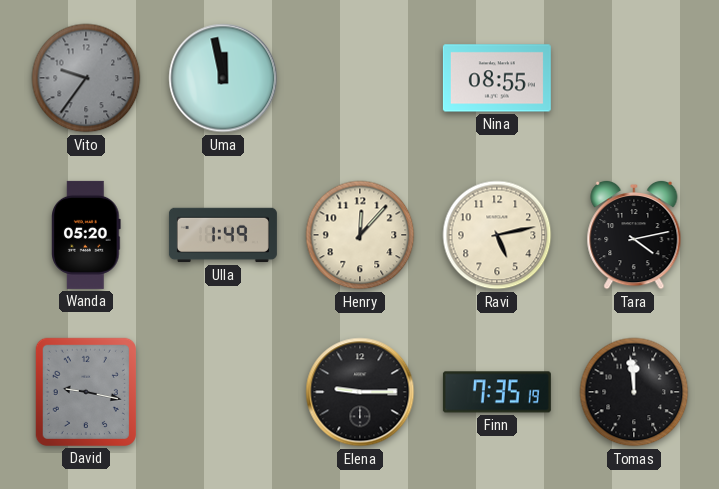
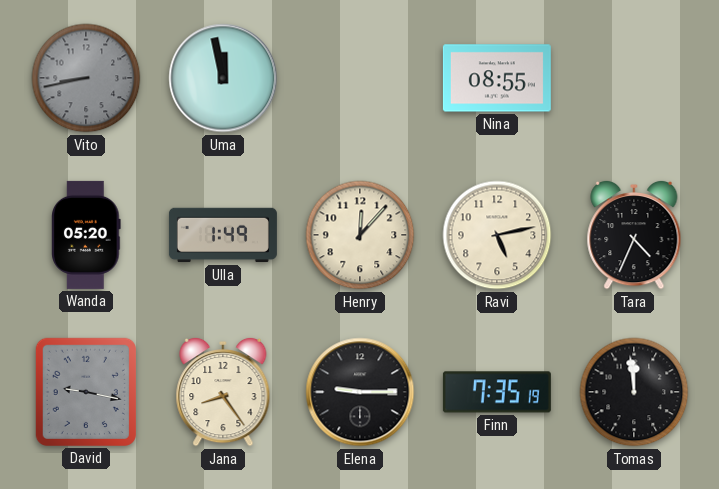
Vito: 9:36 -> 8:43
Tara: 4:13 -> 4:34
Jana: none -> 8:24
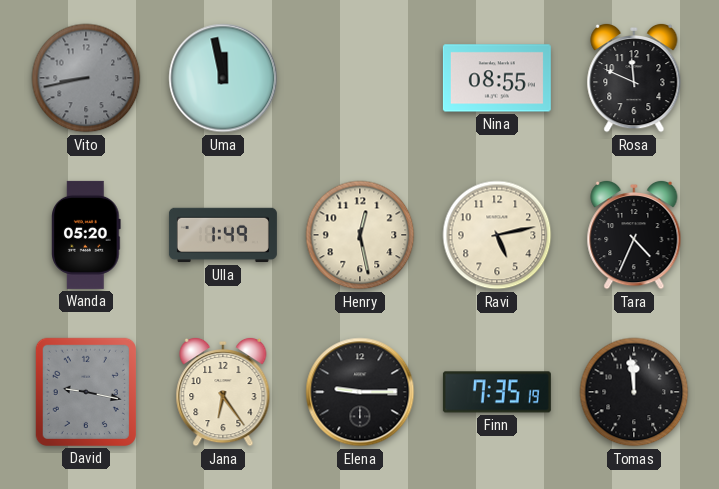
Rosa: none -> 11:49
Henry: 12:07 -> 12:28
Jana: 8:24 -> 6:24
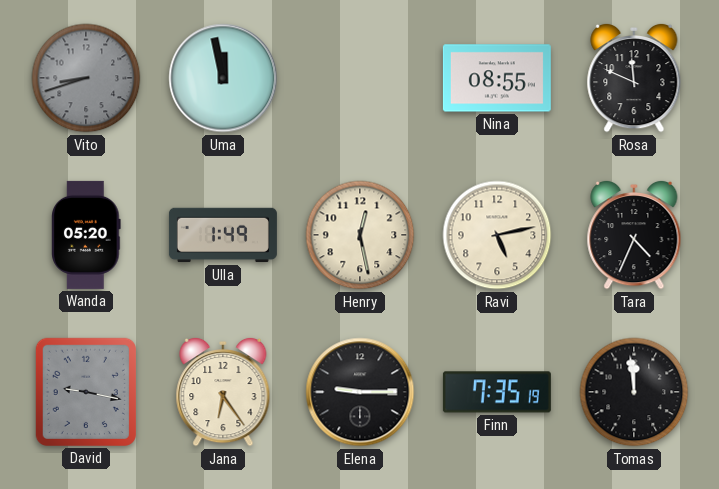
Vito: 8:43 -> 8:42
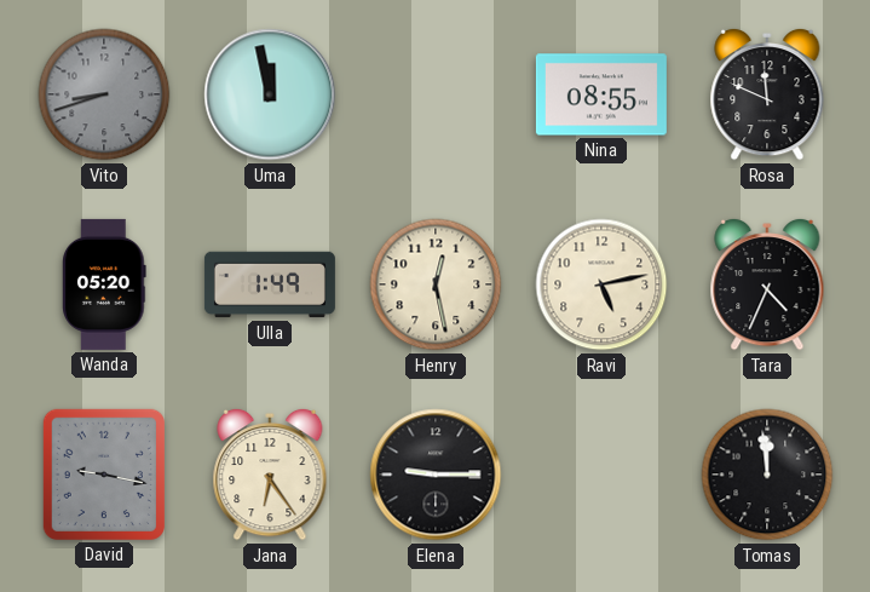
Finn: 7:35 -> none
